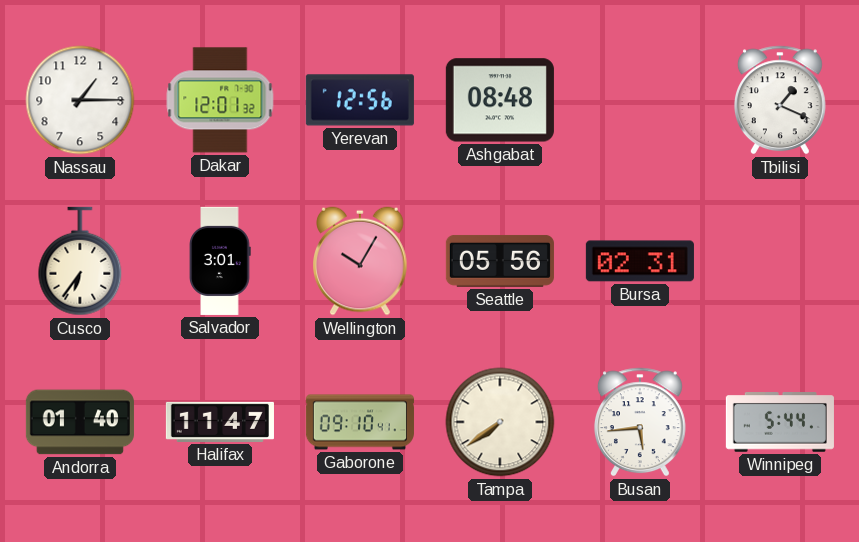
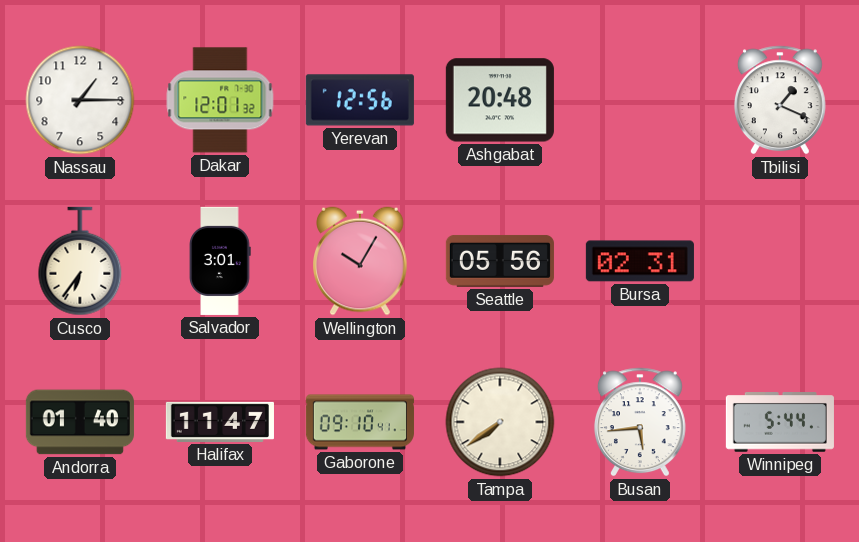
Ashgabat: 08:48 -> 20:48
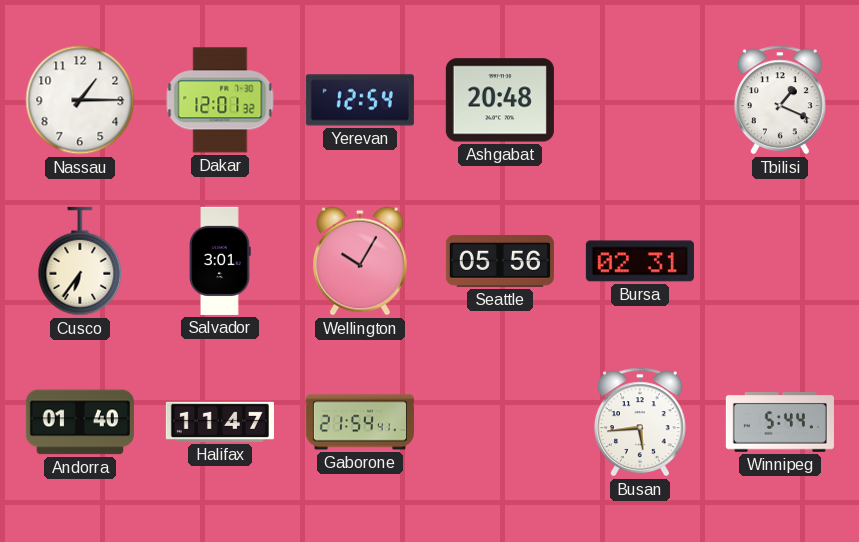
Yerevan: 12:56 -> 12:54
Gaborone: 09:10 -> 21:54
Tampa: 7:39 -> none
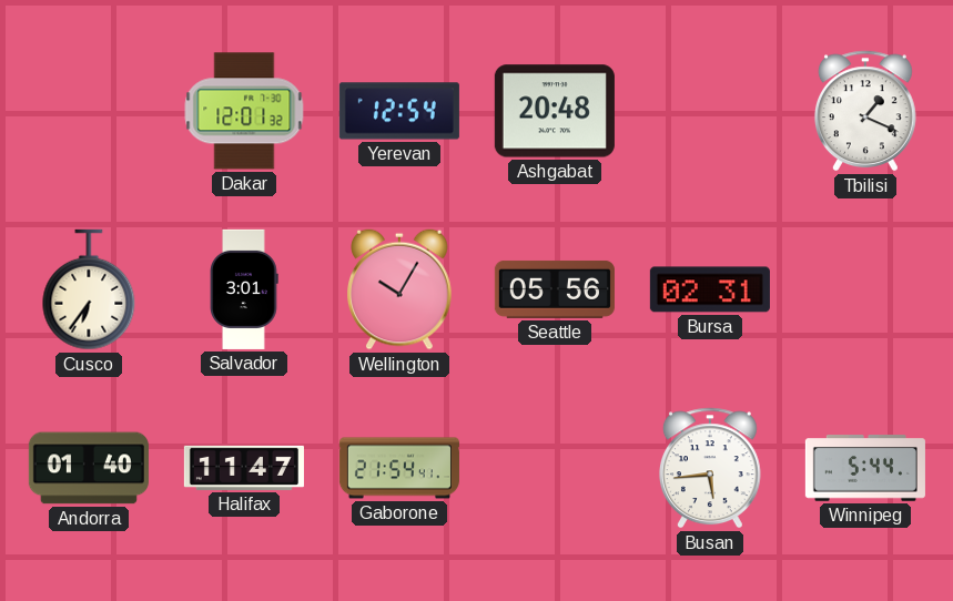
Nassau: 1:15 -> none
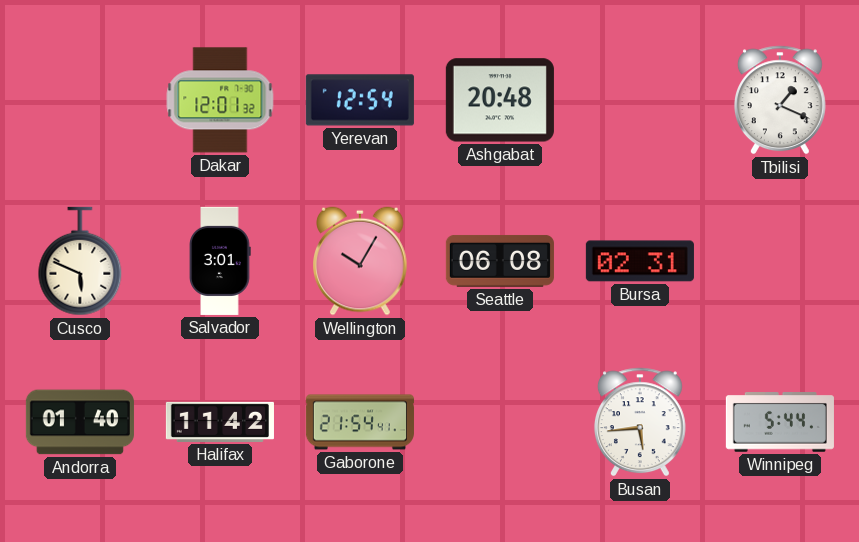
Cusco: 6:36 -> 5:49
Seattle: 05:56 -> 06:08
Halifax: 11:47 -> 11:42
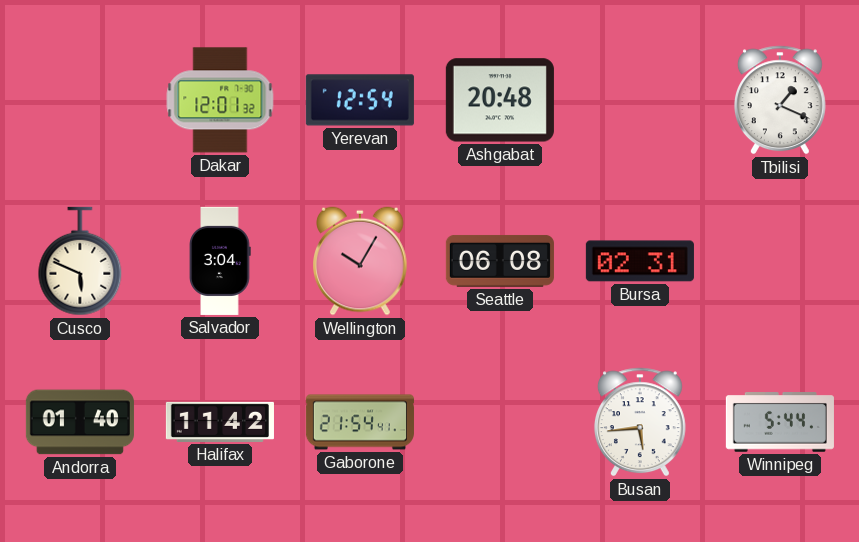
Salvador: 3:01 -> 3:04
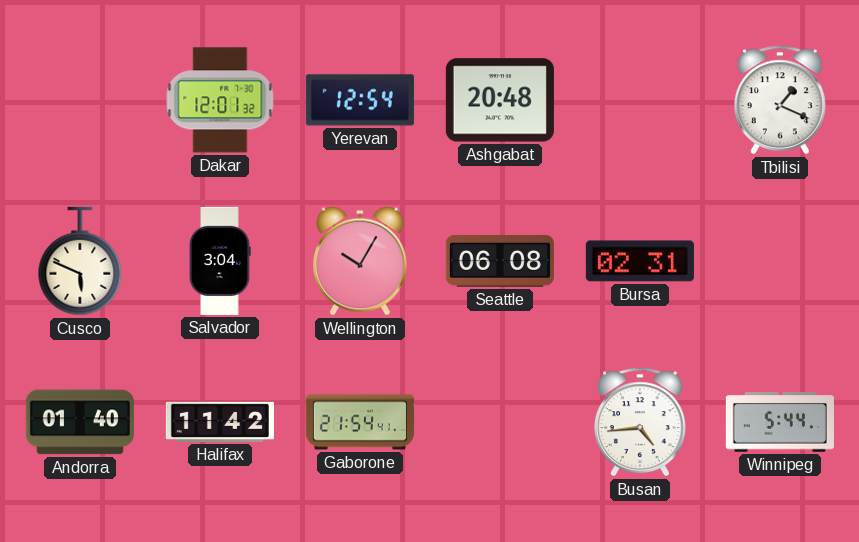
Busan: 5:44 -> 4:44
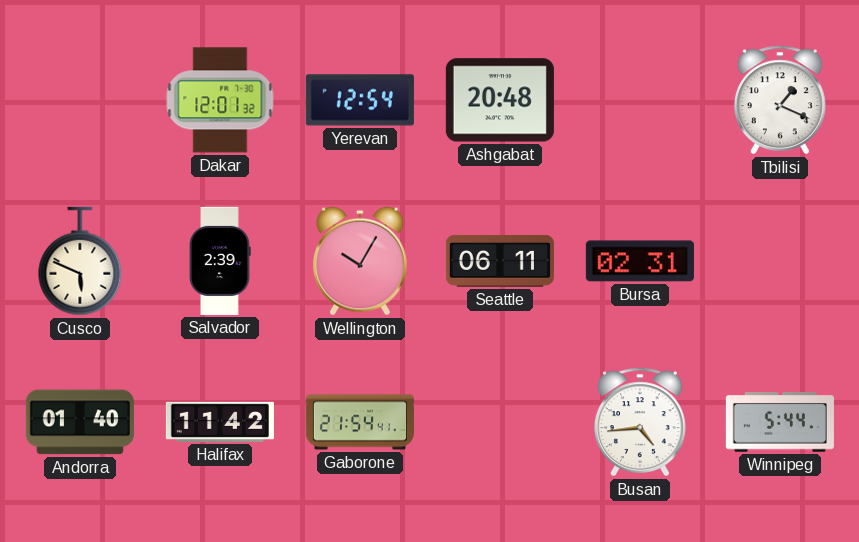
Salvador: 3:04 -> 2:39
Seattle: 06:08 -> 06:11
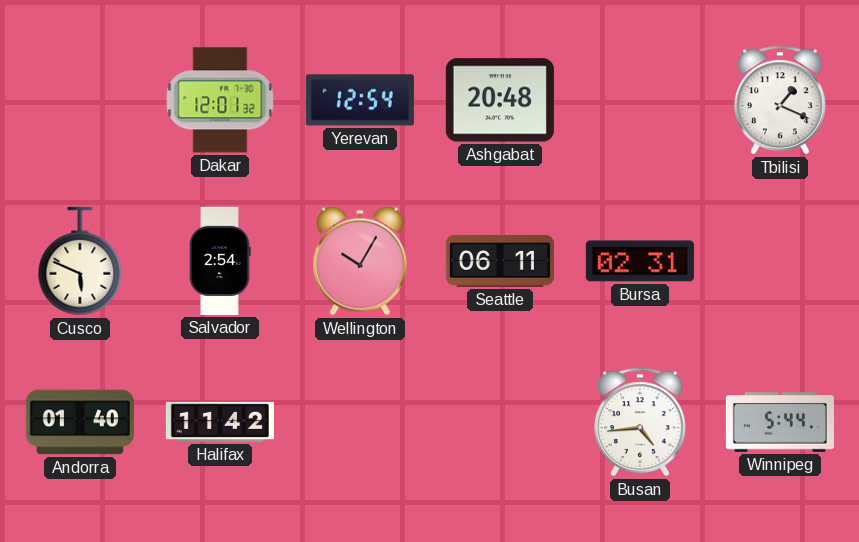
Salvador: 2:39 -> 2:54
Gaborone: 21:54 -> none
